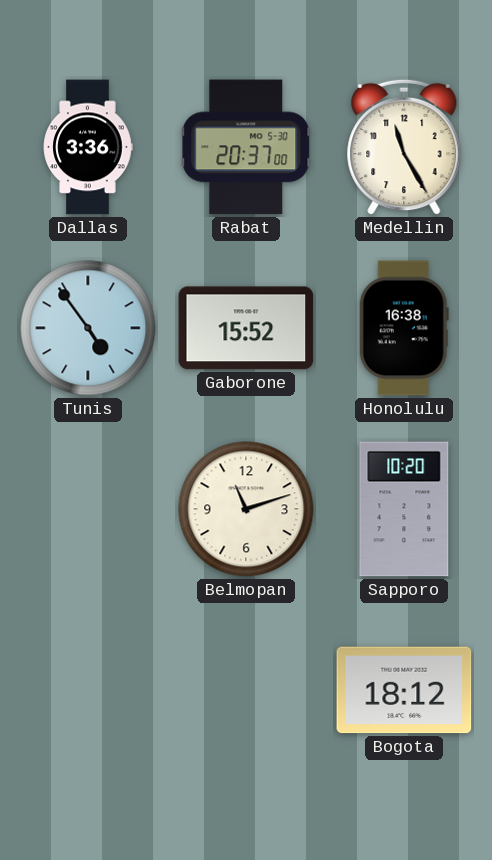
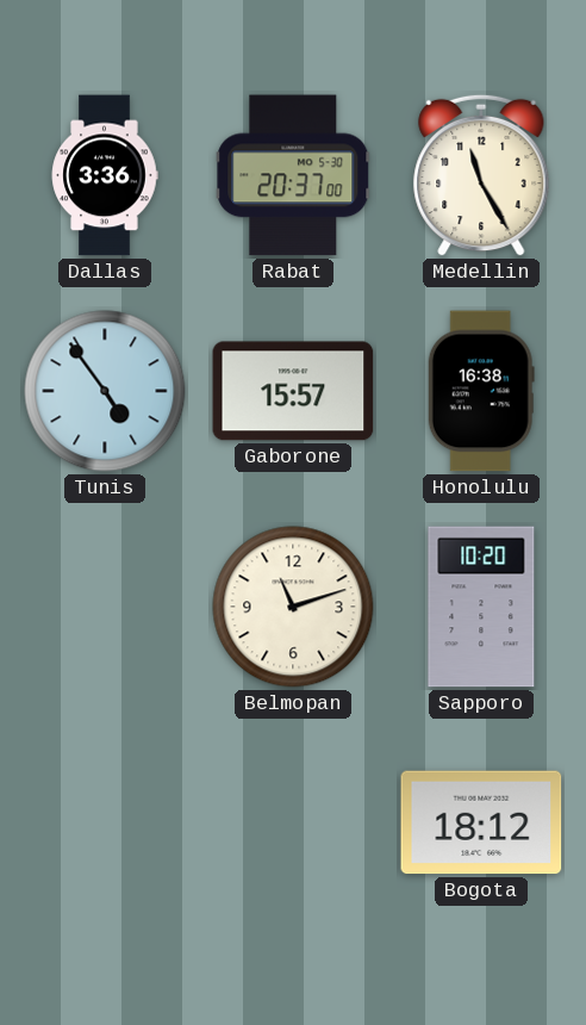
Gaborone: 15:52 -> 15:57
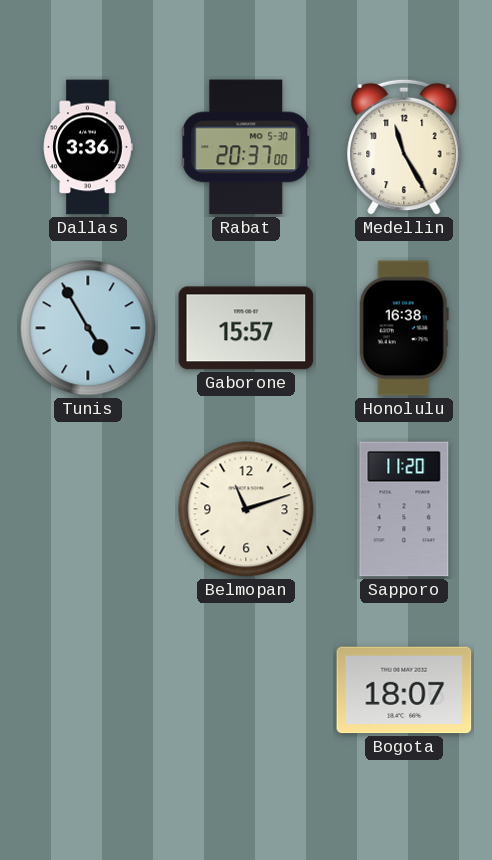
Tunis: 4:54 -> 4:55
Sapporo: 10:20 -> 11:20
Bogota: 18:12 -> 18:07
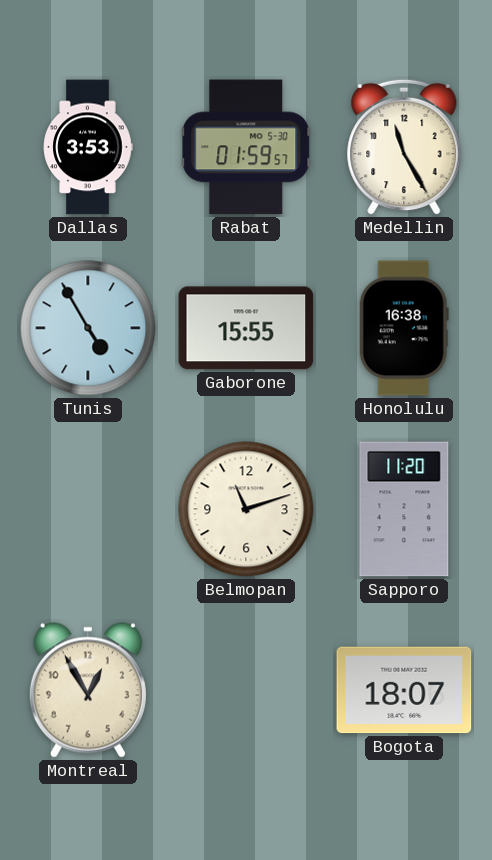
Dallas: 3:36 -> 3:53
Rabat: 20:37 -> 01:59
Gaborone: 15:57 -> 15:55
Montreal: none -> 12:55
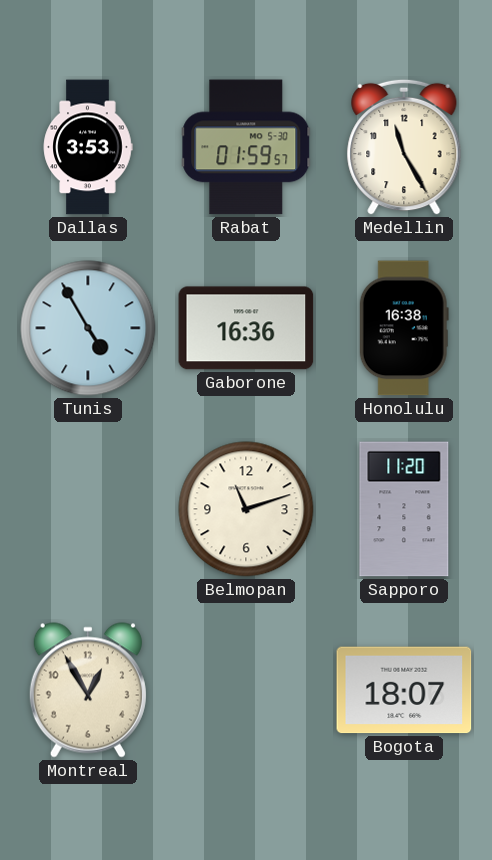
Gaborone: 15:55 -> 16:36
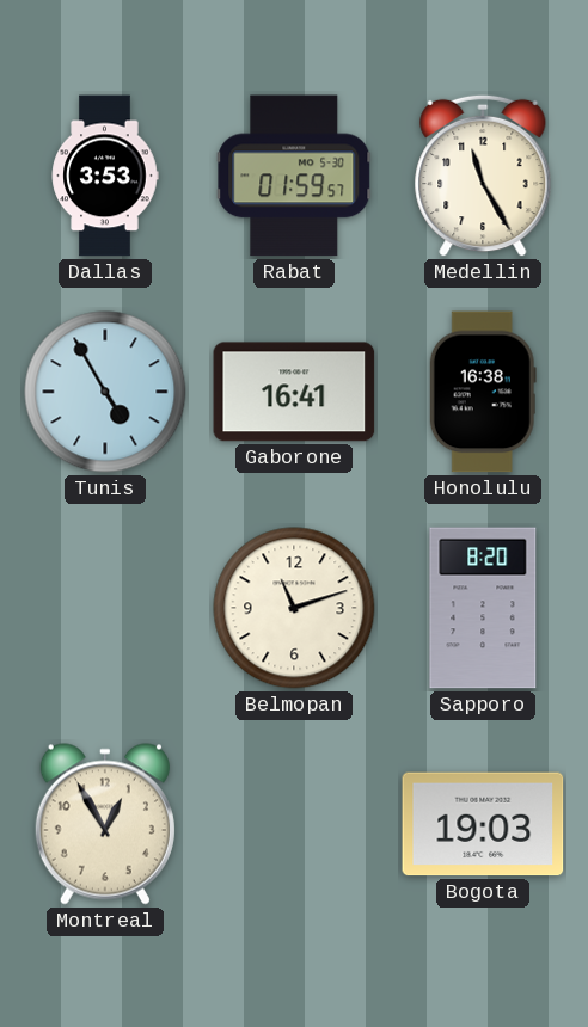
Gaborone: 16:36 -> 16:41
Sapporo: 11:20 -> 8:20
Bogota: 18:07 -> 19:03
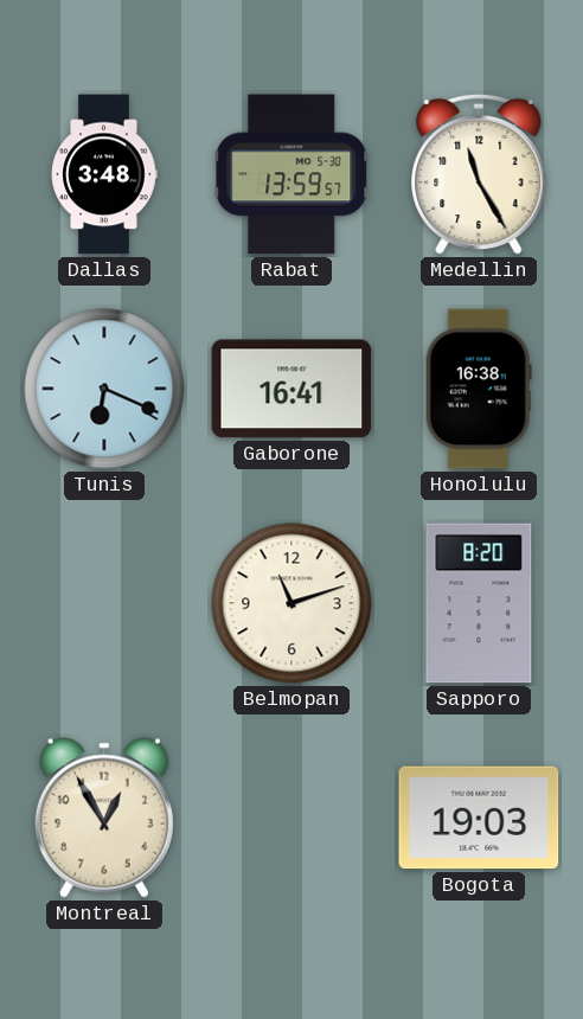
Dallas: 3:53 -> 3:48
Rabat: 01:59 -> 13:59
Tunis: 4:55 -> 6:19
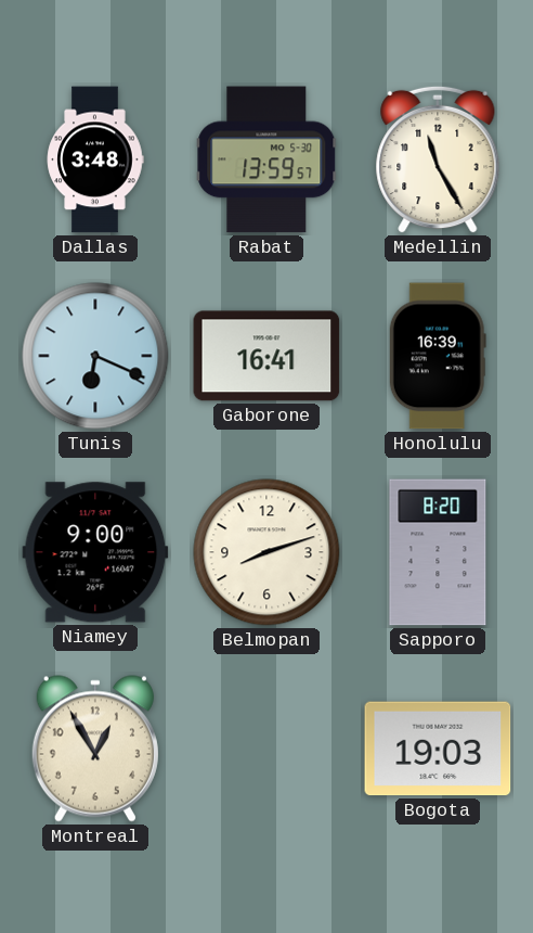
Honolulu: 16:38 -> 16:39
Niamey: none -> 9:00
Belmopan: 11:12 -> 8:12
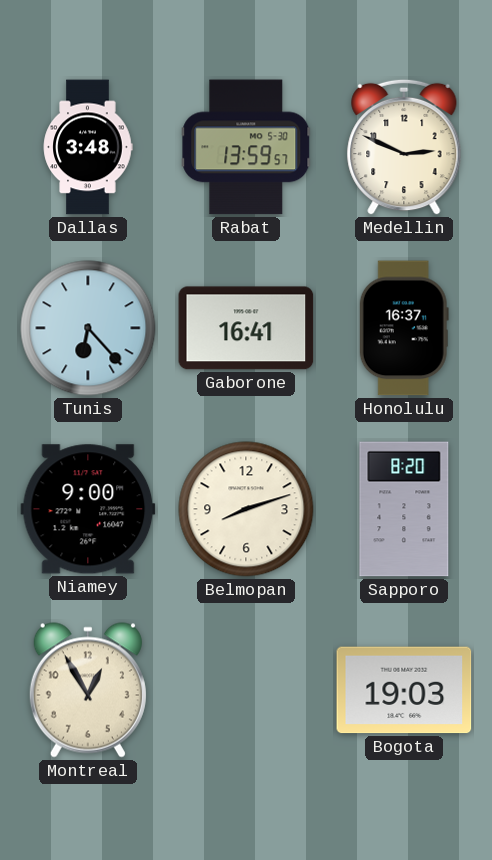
Medellin: 11:25 -> 2:49
Tunis: 6:19 -> 6:23
Honolulu: 16:39 -> 16:37
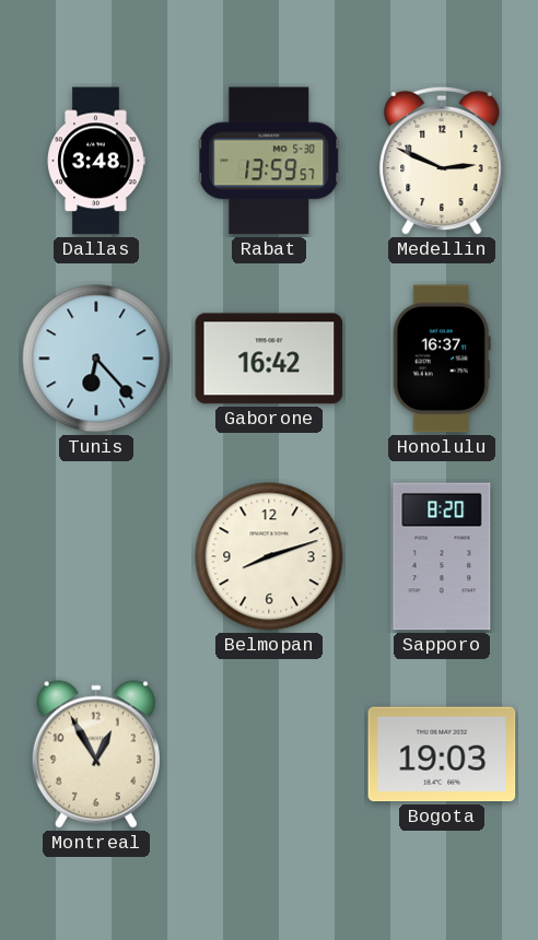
Gaborone: 16:41 -> 16:42
Niamey: 9:00 -> none
